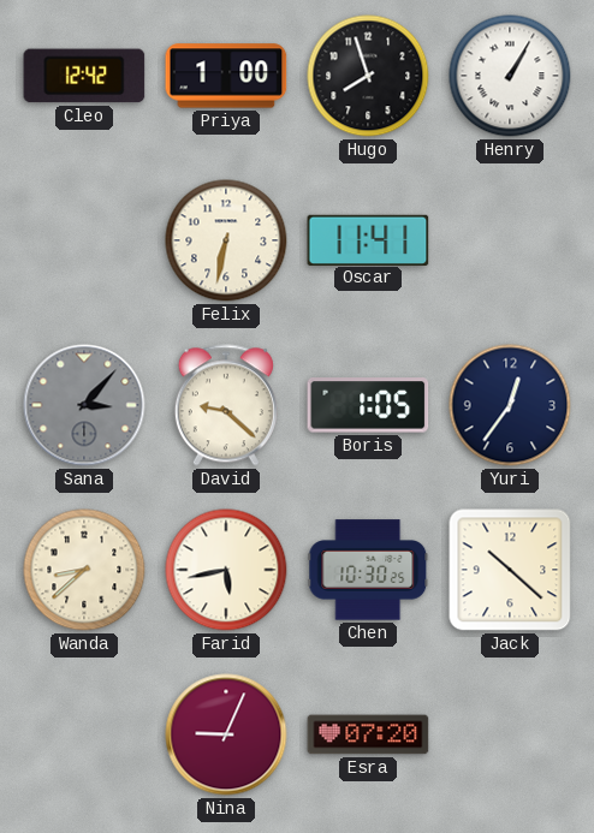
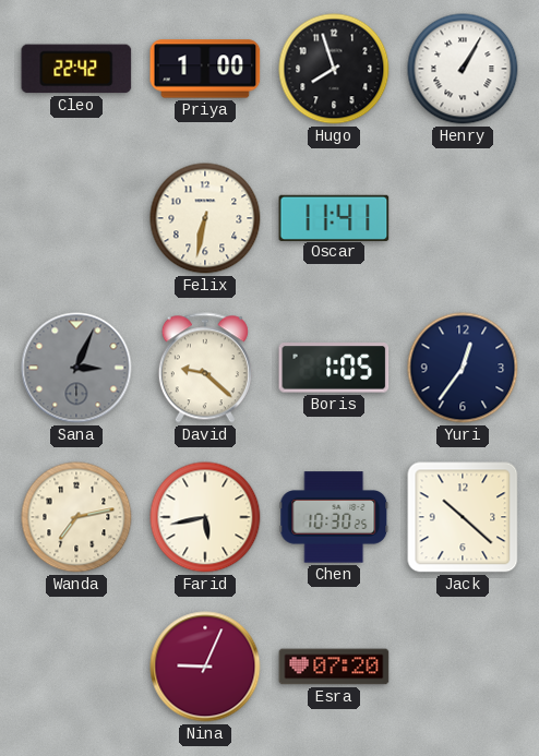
Cleo: 12:42 -> 22:42
Sana: 3:07 -> 3:04
Wanda: 8:38 -> 7:13
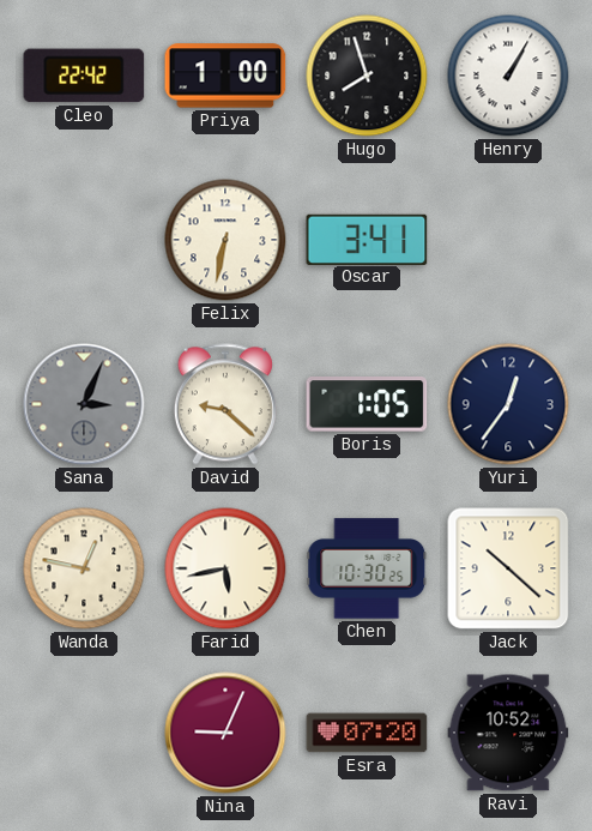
Oscar: 11:41 -> 3:41
Wanda: 7:13 -> 12:47
Ravi: none -> 10:52
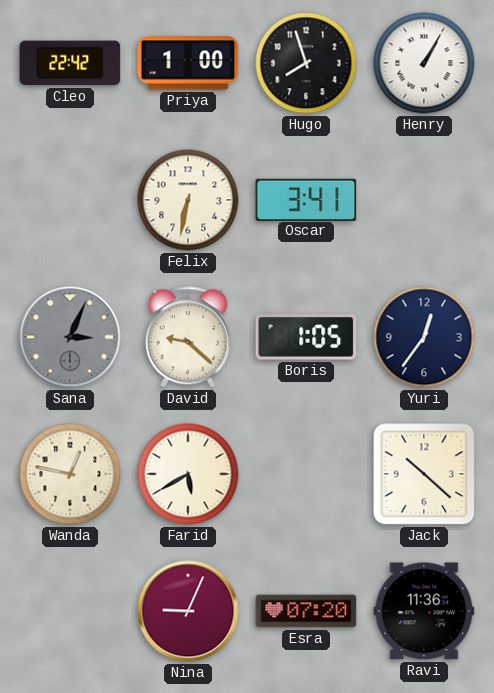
Farid: 5:43 -> 5:40
Chen: 10:30 -> none
Ravi: 10:52 -> 11:36
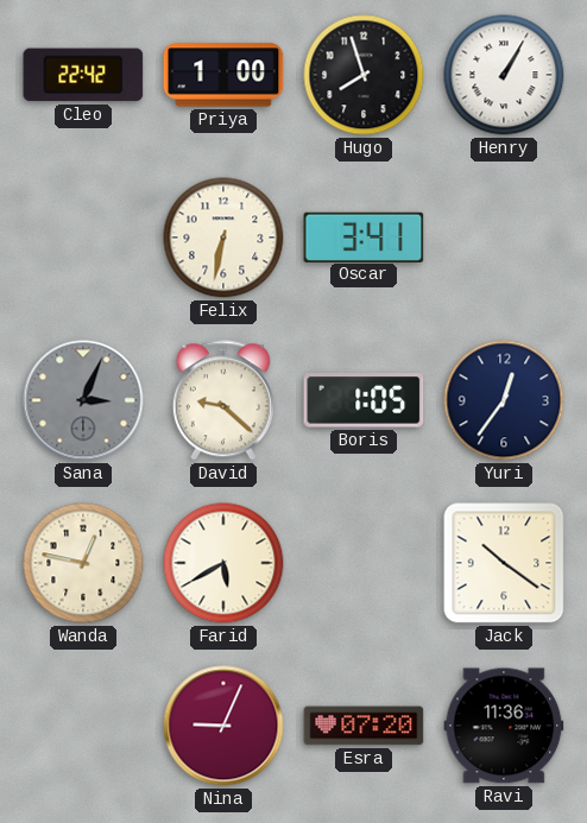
Jack: 10:22 -> 10:21
